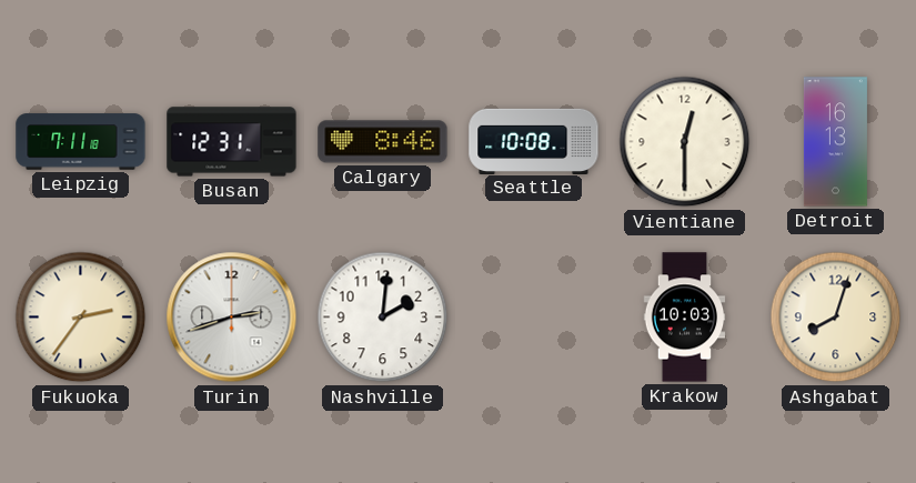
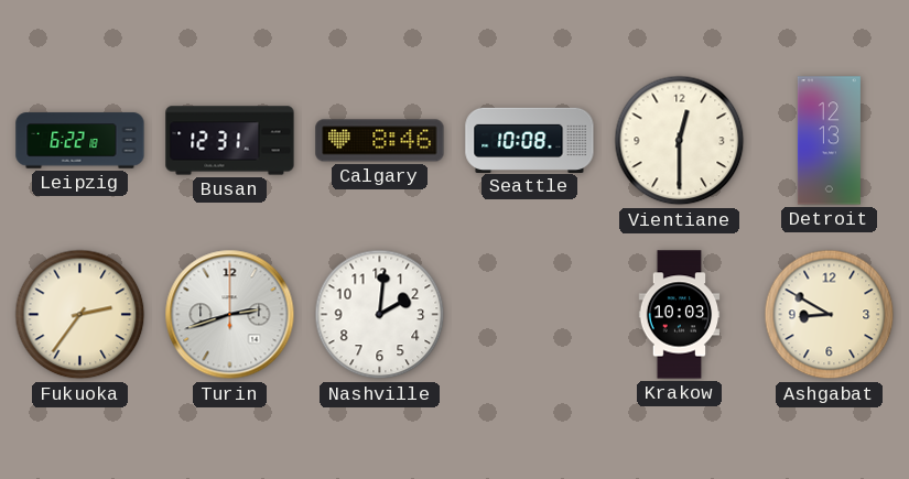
Leipzig: 7:11 -> 6:22
Detroit: 16:13 -> 12:13
Ashgabat: 8:03 -> 8:50
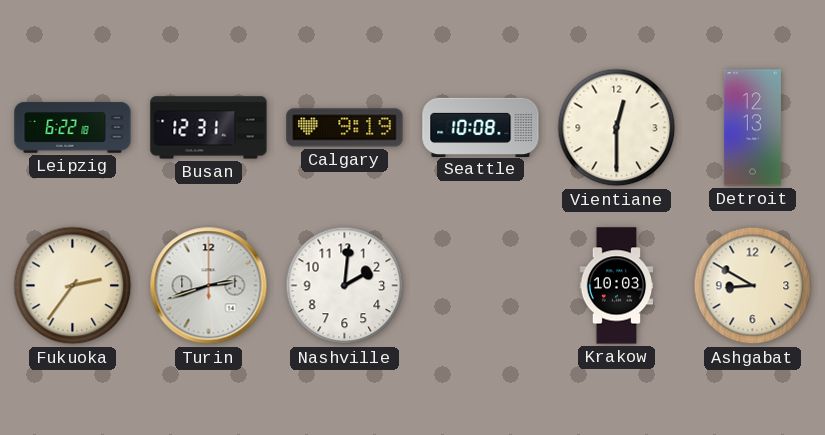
Calgary: 8:46 -> 9:19
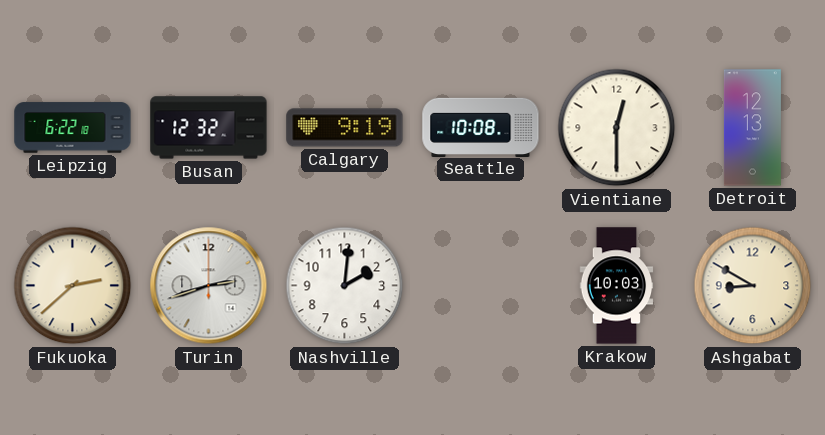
Busan: 12:31 -> 12:32
Fukuoka: 2:36 -> 2:38
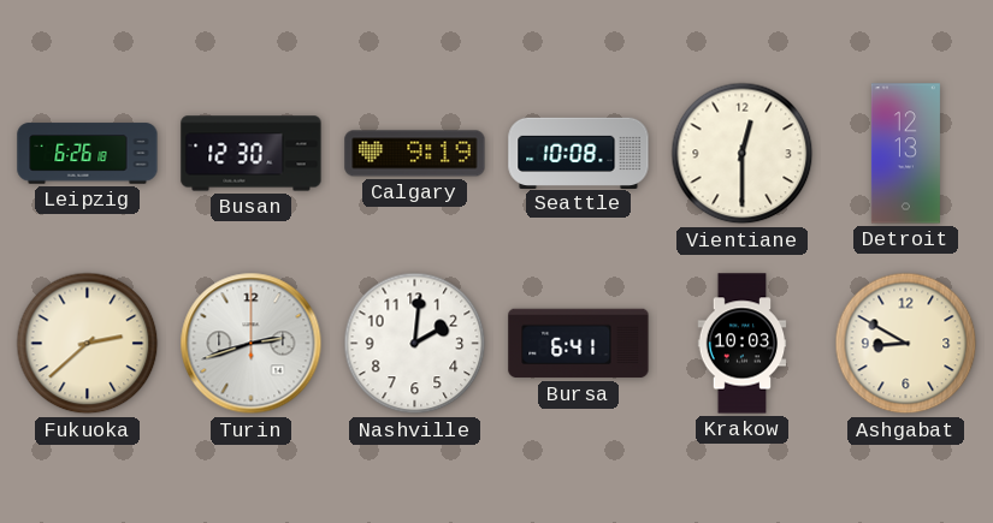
Leipzig: 6:22 -> 6:26
Busan: 12:32 -> 12:30
Bursa: none -> 6:41
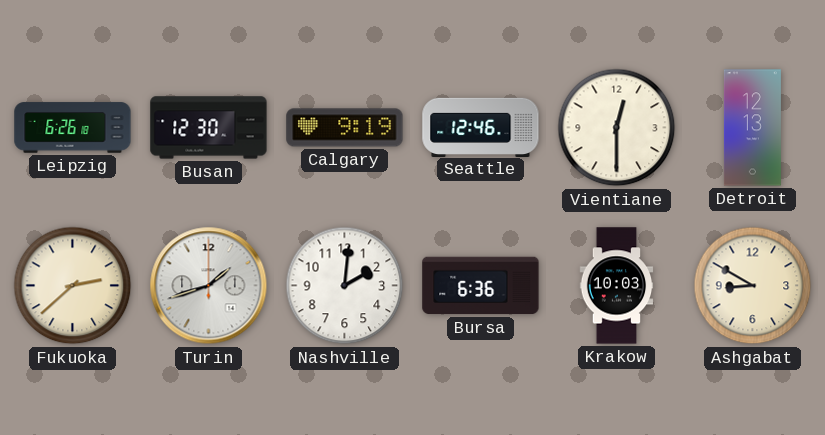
Seattle: 10:08 -> 12:46
Turin: 2:42 -> 1:42
Bursa: 6:41 -> 6:36
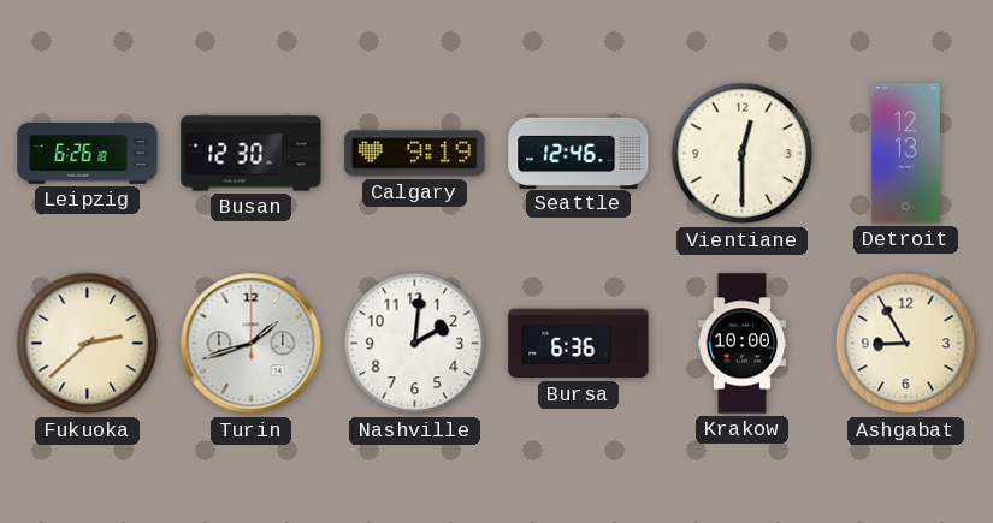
Krakow: 10:03 -> 10:00
Ashgabat: 8:50 -> 8:55
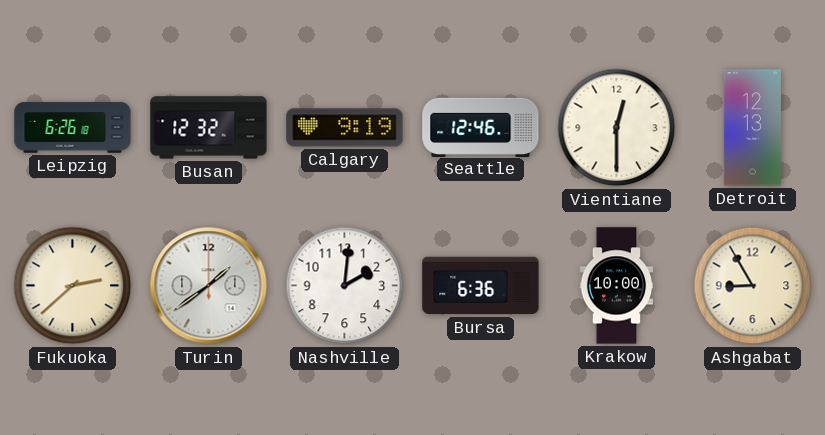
Busan: 12:30 -> 12:32
Turin: 1:42 -> 1:39
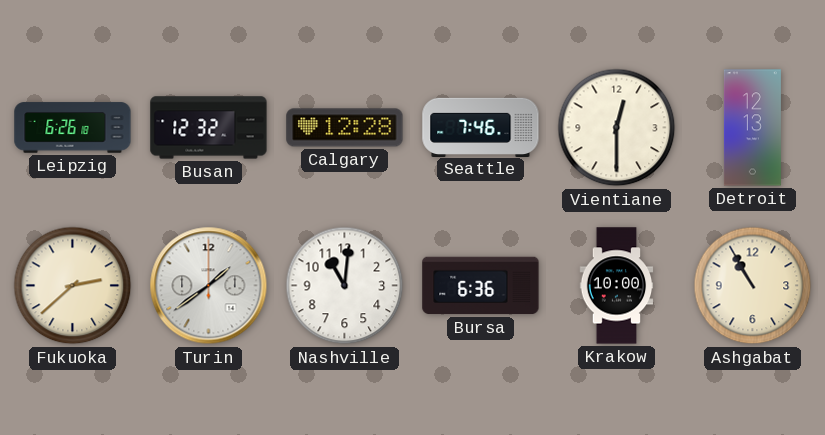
Calgary: 9:19 -> 12:28
Seattle: 12:46 -> 7:46
Nashville: 2:01 -> 11:01
Ashgabat: 8:55 -> 10:55
